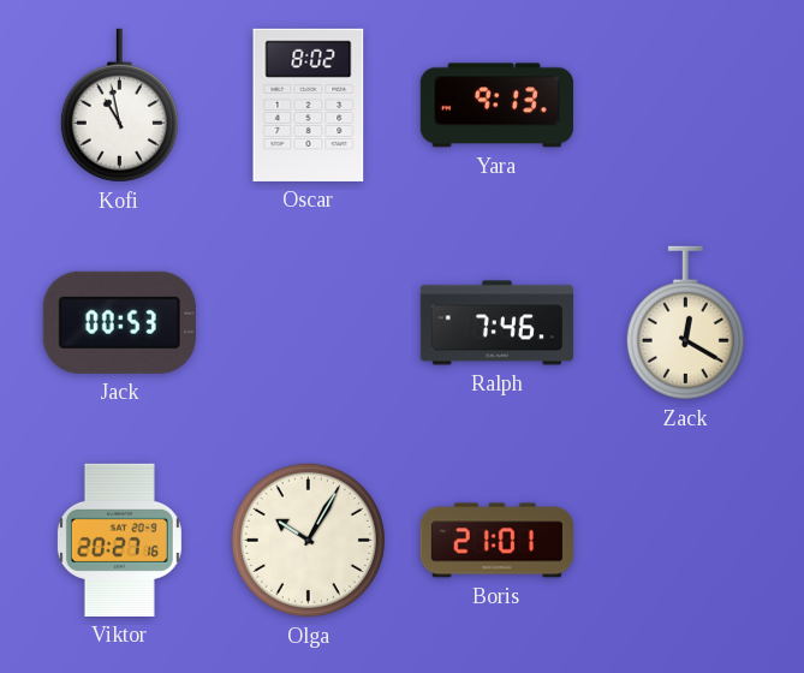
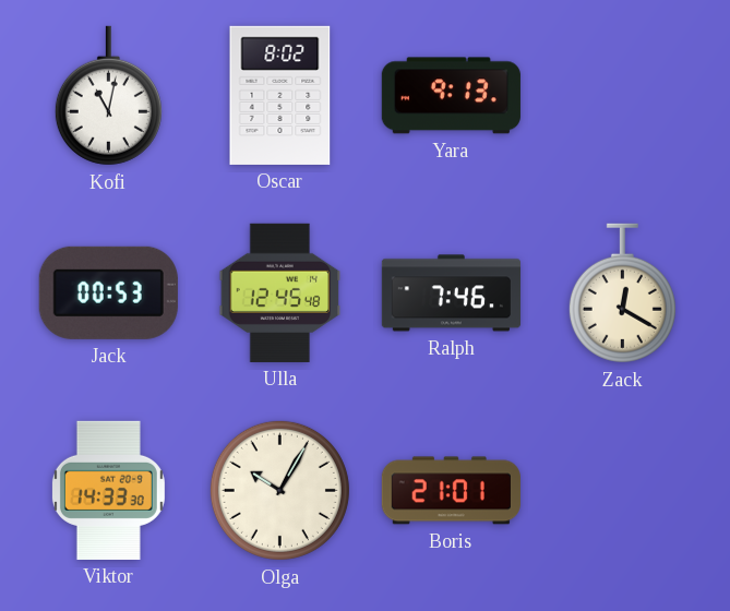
Kofi: 10:58 -> 11:02
Ulla: none -> 12:45
Viktor: 20:27 -> 14:33
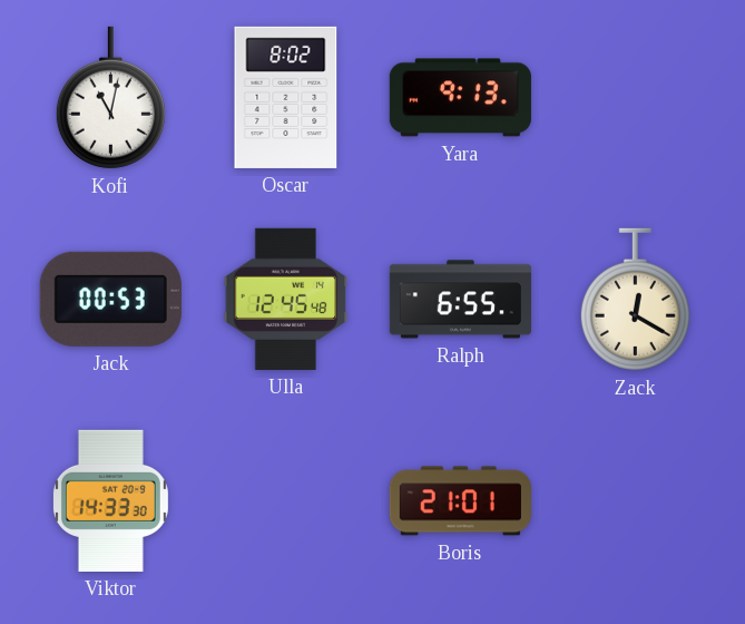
Ralph: 7:46 -> 6:55
Olga: 10:05 -> none
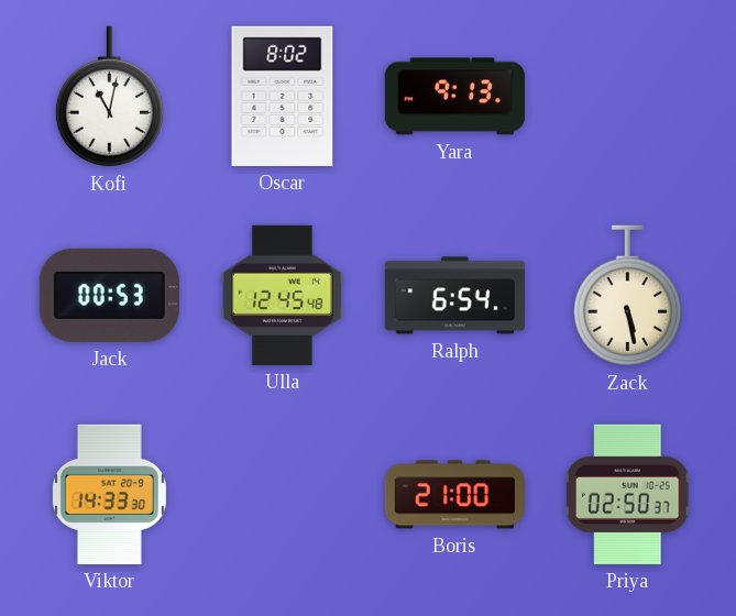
Ralph: 6:55 -> 6:54
Zack: 12:20 -> 5:28
Boris: 21:01 -> 21:00
Priya: none -> 02:50
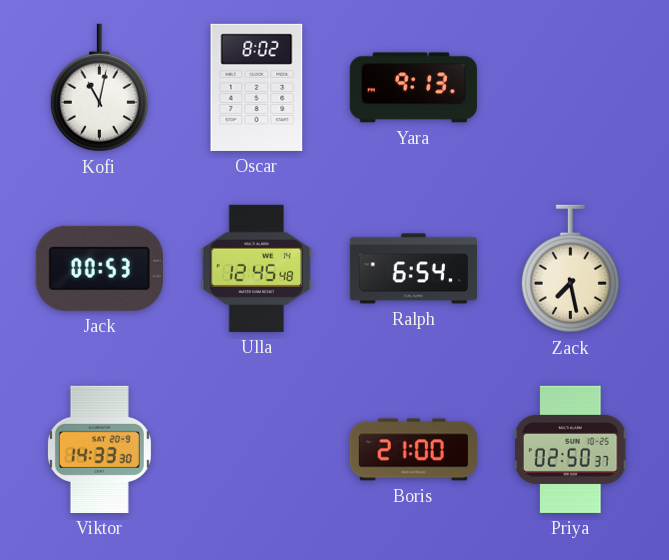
Zack: 5:28 -> 7:28
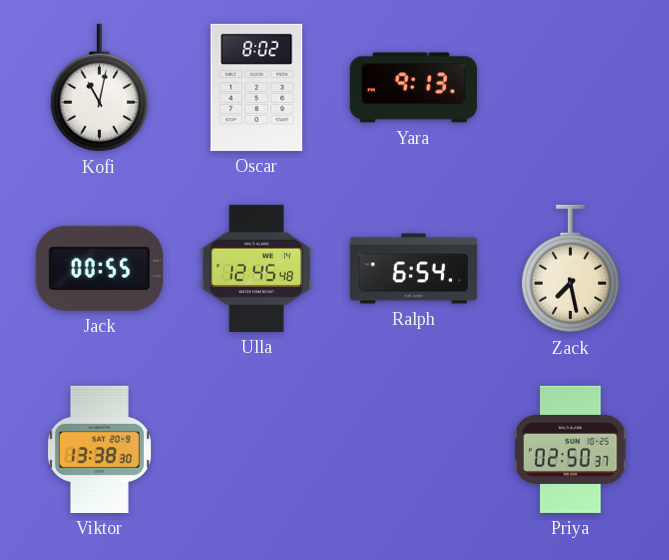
Jack: 00:53 -> 00:55
Viktor: 14:33 -> 13:38
Boris: 21:00 -> none
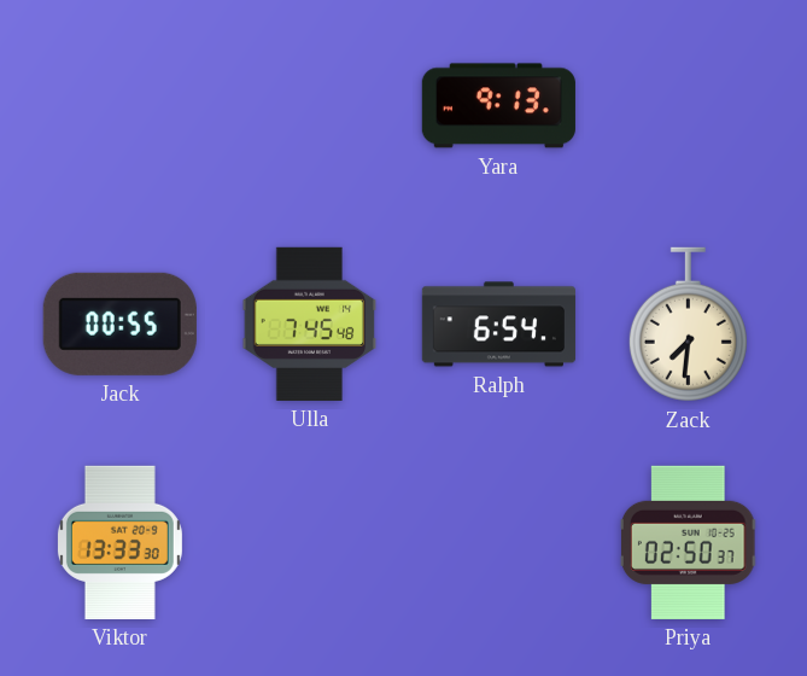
Kofi: 11:02 -> none
Oscar: 8:02 -> none
Ulla: 12:45 -> 7:45
Zack: 7:28 -> 7:31
Viktor: 13:38 -> 13:33
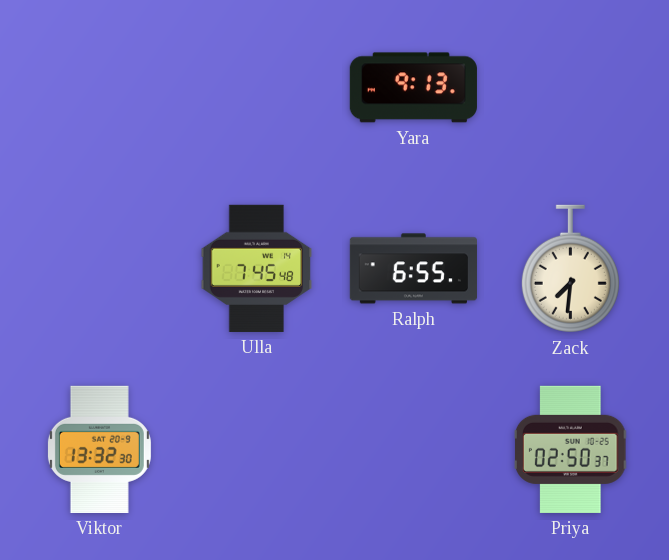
Jack: 00:55 -> none
Ralph: 6:54 -> 6:55
Viktor: 13:33 -> 13:32
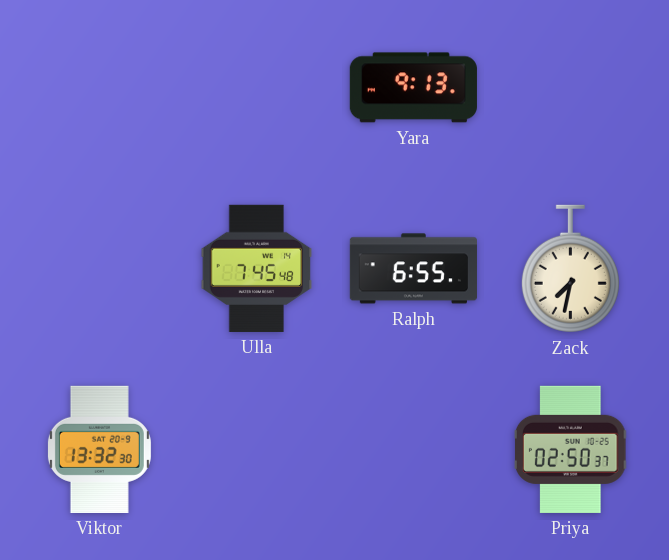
Zack: 7:31 -> 7:32
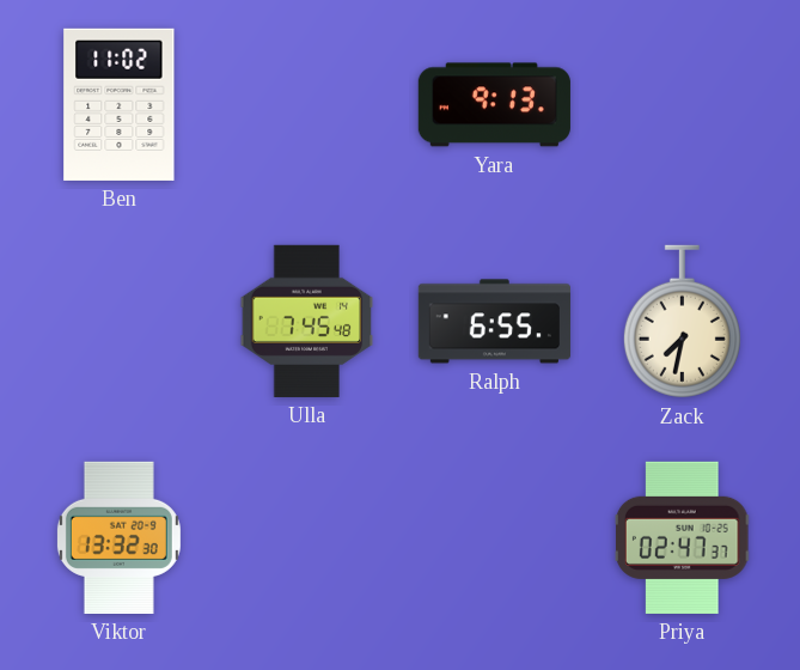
Ben: none -> 11:02
Priya: 02:50 -> 02:47
